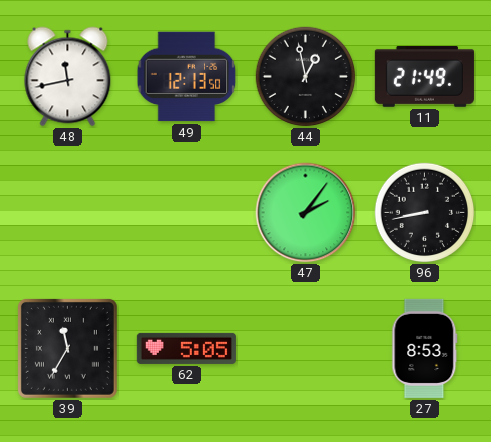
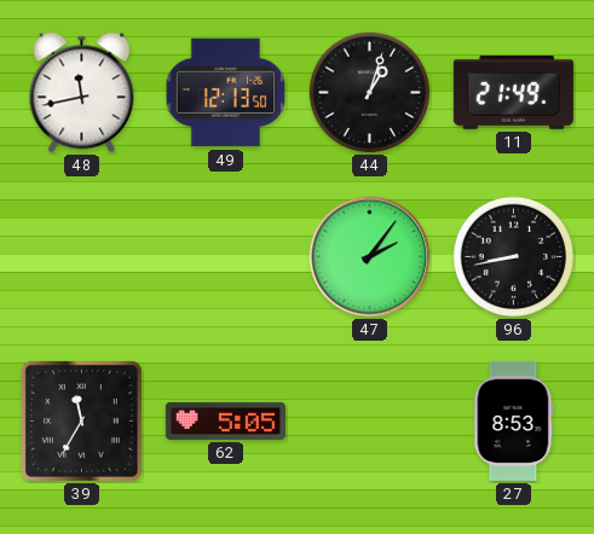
44: 12:58 -> 1:03
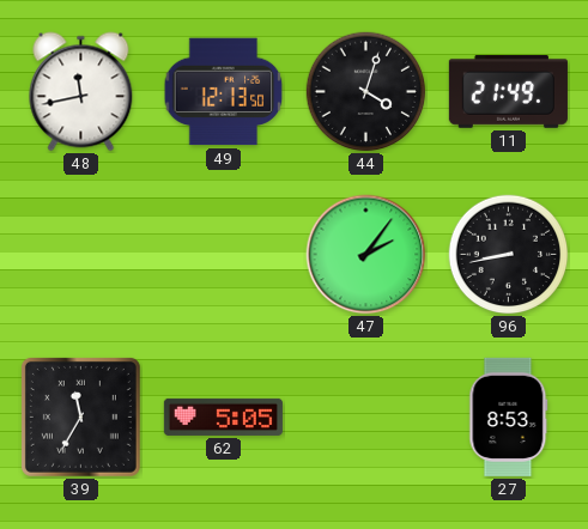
44: 1:03 -> 4:03
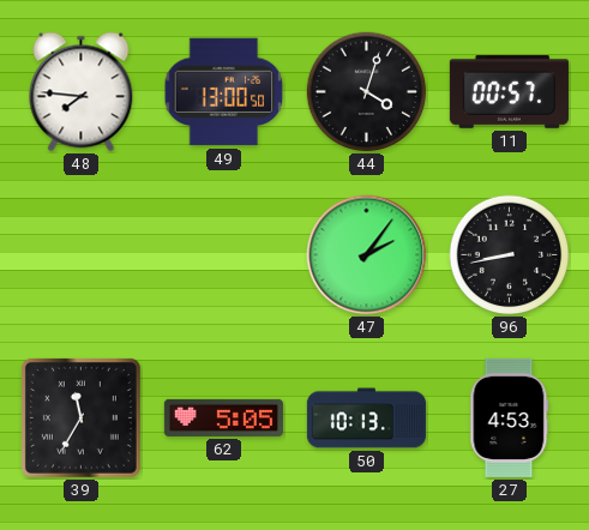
48: 11:43 -> 7:46
49: 12:13 -> 13:00
11: 21:49 -> 00:57
50: none -> 10:13
27: 8:53 -> 4:53
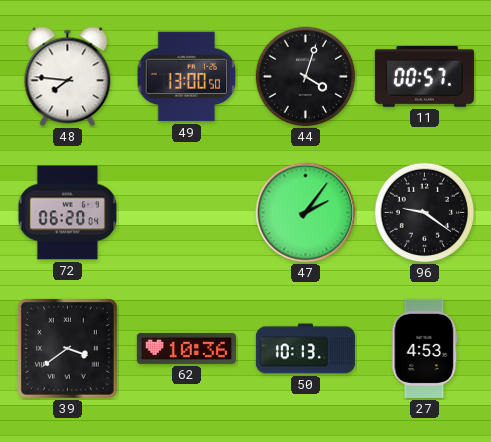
72: none -> 06:20
96: 8:43 -> 9:21
39: 11:35 -> 3:39
62: 5:05 -> 10:36
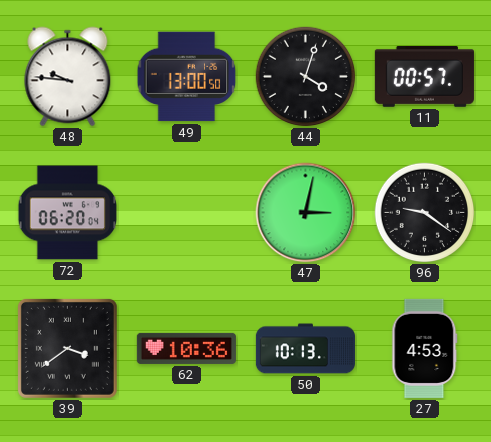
48: 7:46 -> 9:46
47: 2:06 -> 3:02
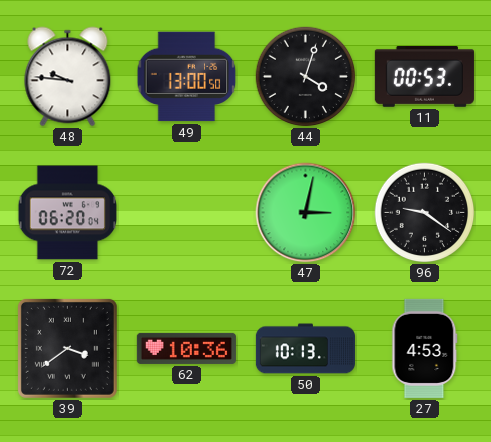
11: 00:57 -> 00:53
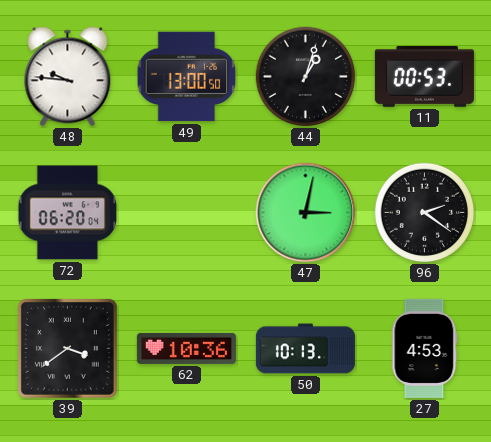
44: 4:03 -> 1:03
96: 9:21 -> 2:21
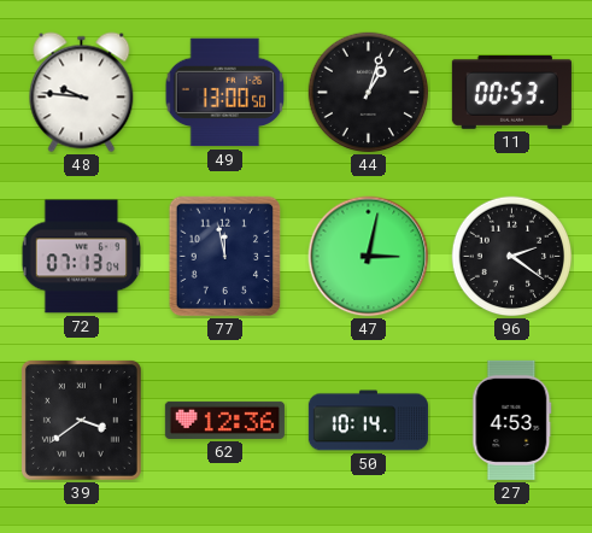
72: 06:20 -> 07:13
77: none -> 11:58
62: 10:36 -> 12:36
50: 10:13 -> 10:14
